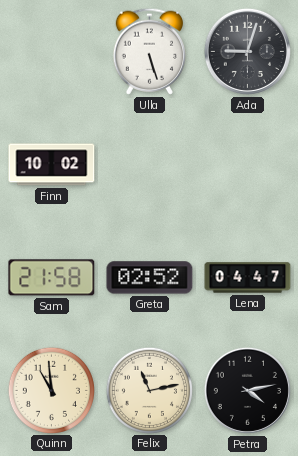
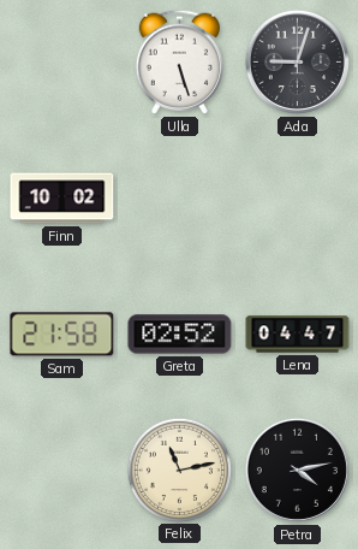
Quinn: 10:59 -> none
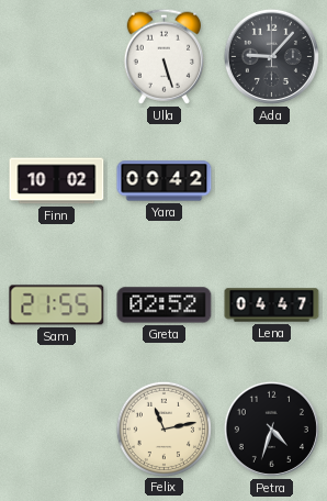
Ada: 9:03 -> 9:07
Yara: none -> 00:42
Sam: 21:58 -> 21:55
Petra: 4:13 -> 4:33
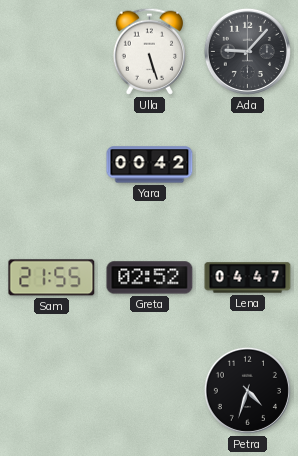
Finn: 10:02 -> none
Felix: 11:13 -> none
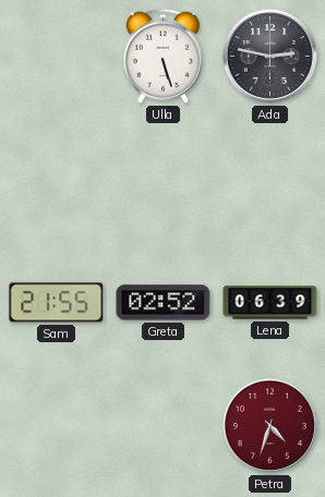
Ada: 9:07 -> 2:47
Yara: 00:42 -> none
Lena: 04:47 -> 06:39
Petra dial: black -> burgundy
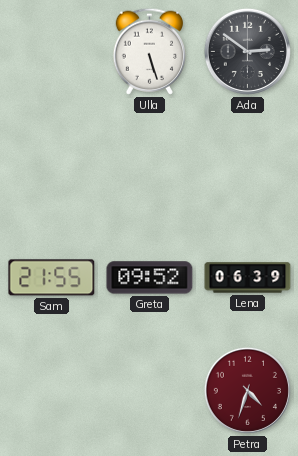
Ada: 2:47 -> 2:51
Greta: 02:52 -> 09:52
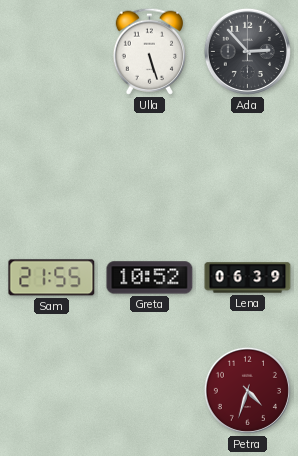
Ada: 2:51 -> 2:53
Greta: 09:52 -> 10:52
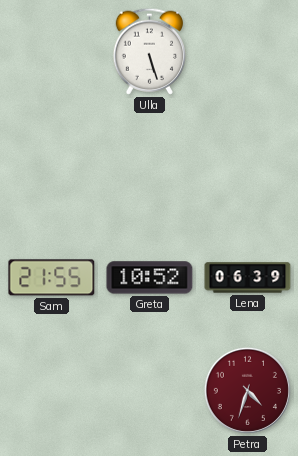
Ada: 2:53 -> none
